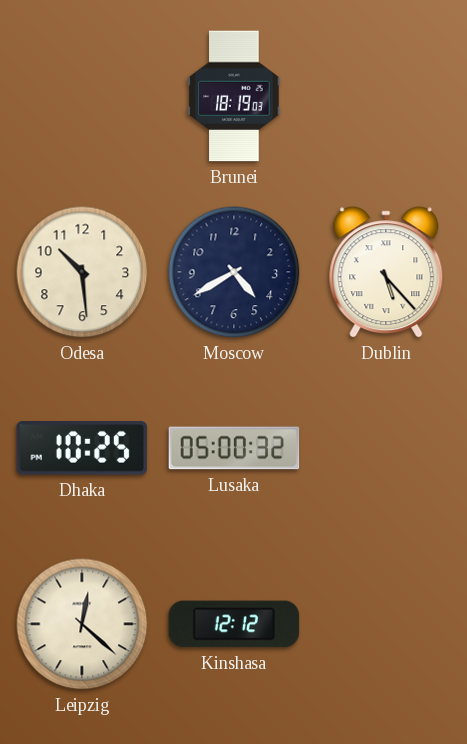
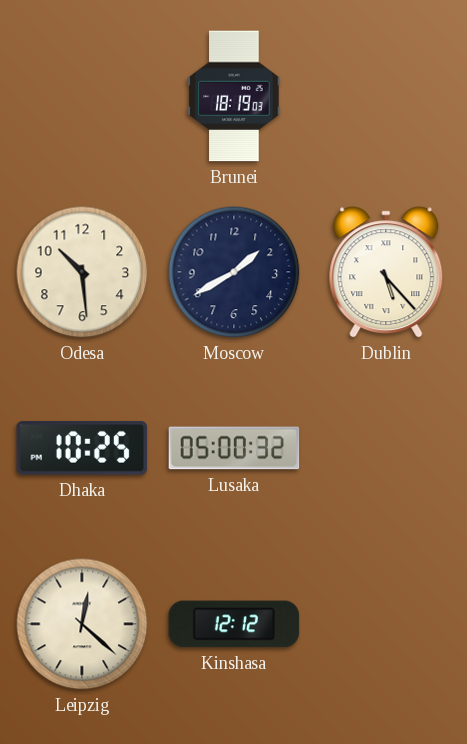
Moscow: 4:40 -> 1:40
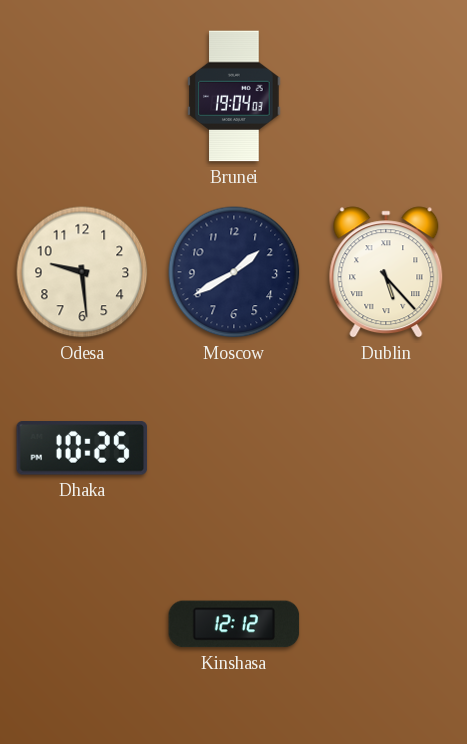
Brunei: 18:19 -> 19:04
Odesa: 10:29 -> 9:29
Lusaka: 05:00 -> none
Leipzig: 12:22 -> none
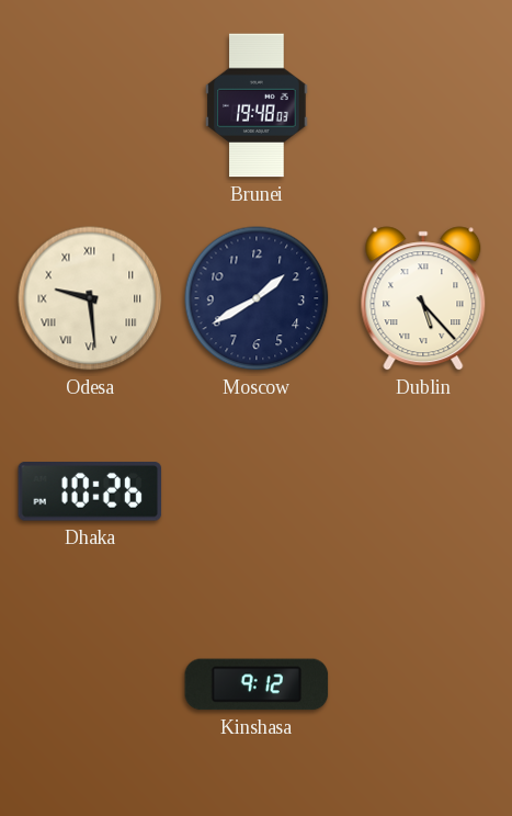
Brunei: 19:04 -> 19:48
Odesa numerals: Arabic -> Roman
Dhaka: 10:25 -> 10:26
Kinshasa: 12:12 -> 9:12
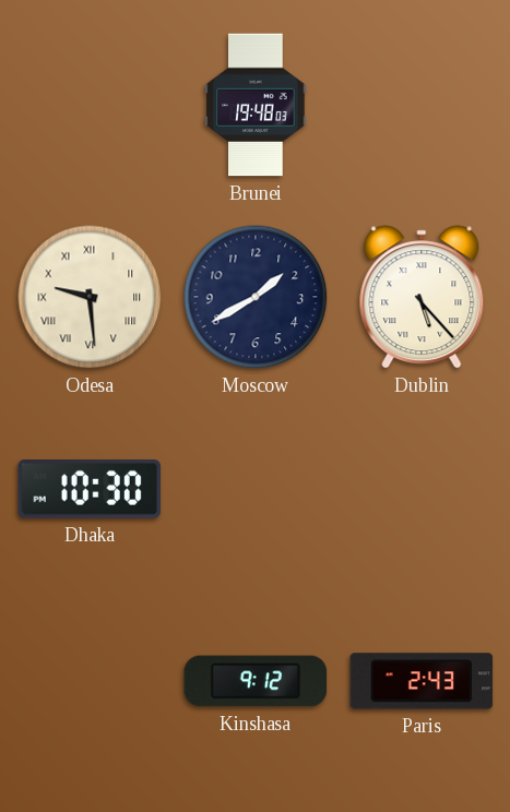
Dhaka: 10:26 -> 10:30
Paris: none -> 2:43
